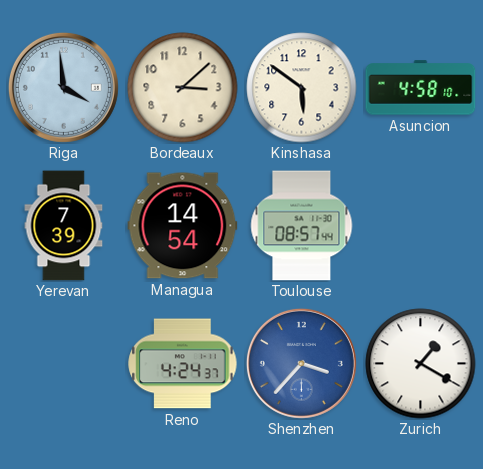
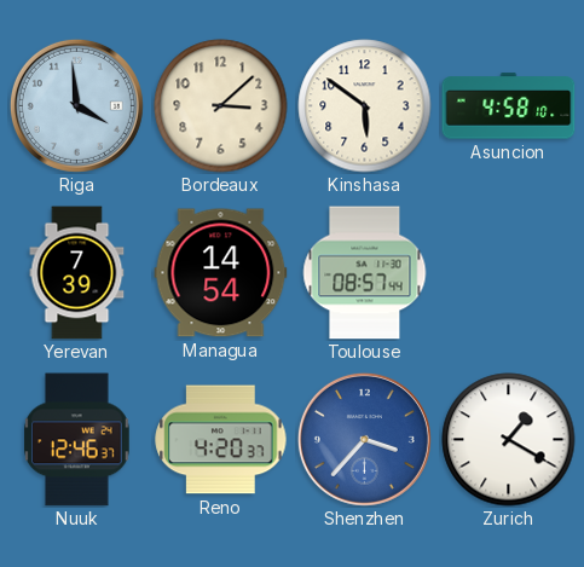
Nuuk: none -> 12:46
Reno: 4:24 -> 4:20
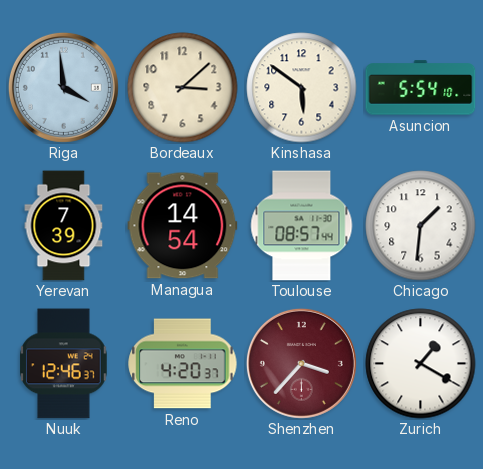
Asuncion: 4:58 -> 5:54
Chicago: none -> 1:31
Shenzhen dial: blue -> burgundy
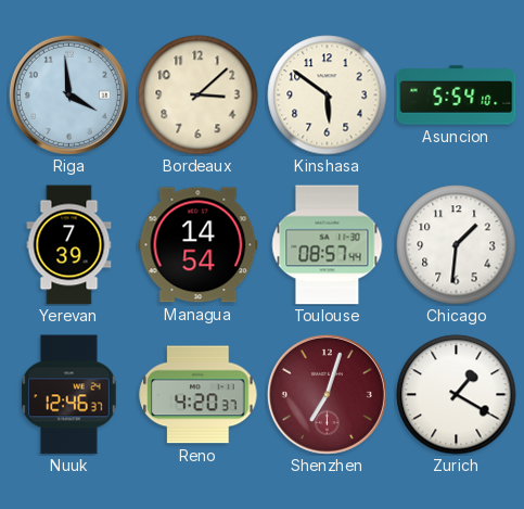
Shenzhen: 3:37 -> 7:03
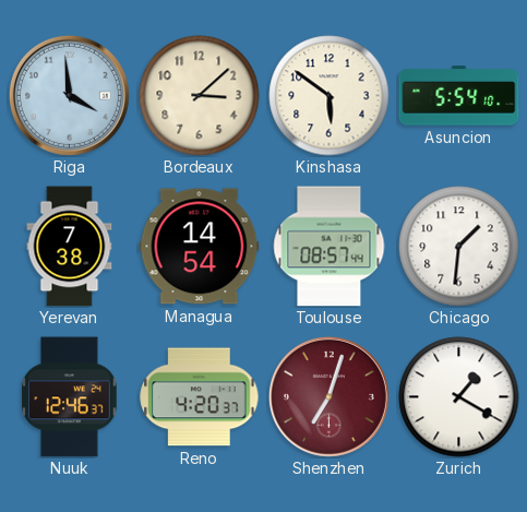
Yerevan: 7:39 -> 7:38
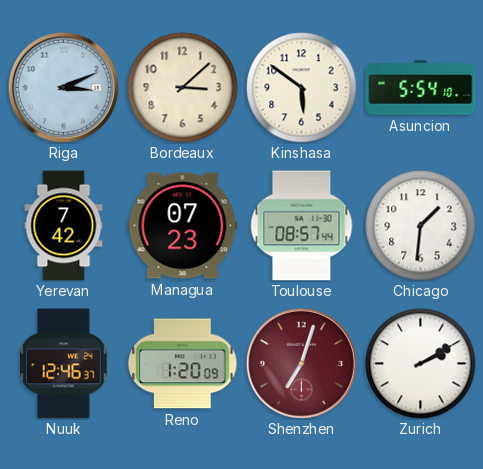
Riga: 3:59 -> 3:11
Yerevan: 7:38 -> 7:42
Managua: 14:54 -> 07:23
Reno: 4:20 -> 1:20
Zurich: 1:20 -> 2:10
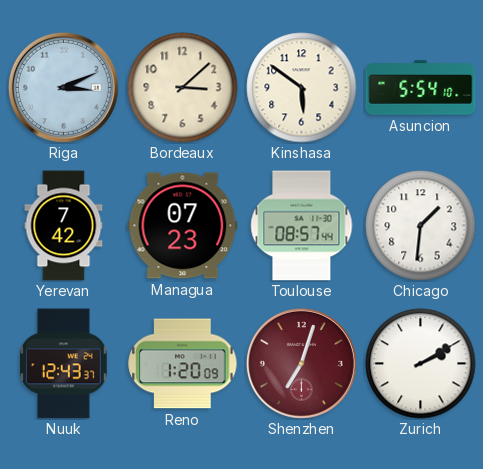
Nuuk: 12:46 -> 12:43
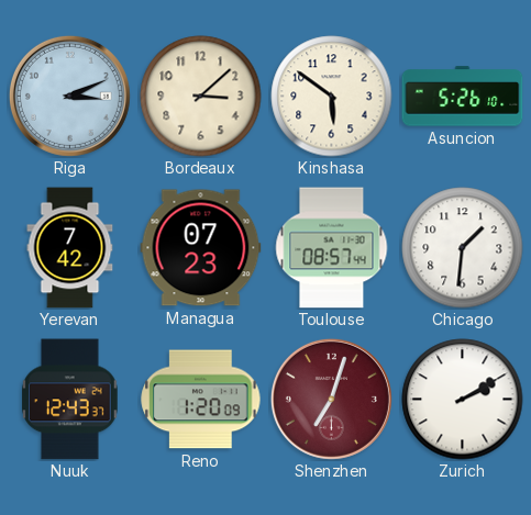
Asuncion: 5:54 -> 5:26
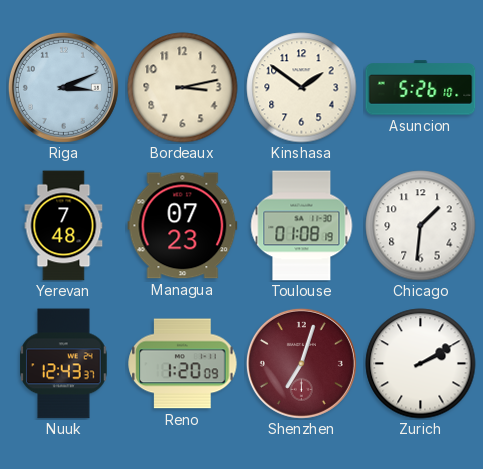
Bordeaux: 3:08 -> 3:13
Kinshasa: 5:51 -> 1:51
Yerevan: 7:42 -> 7:48
Toulouse: 08:57 -> 01:08
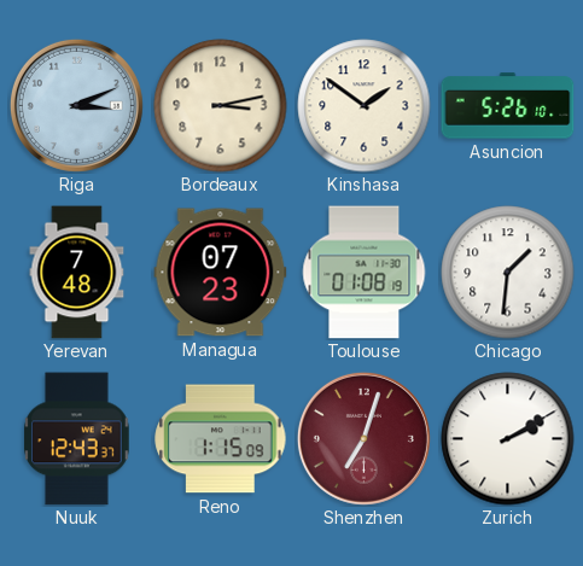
Reno: 1:20 -> 1:15
